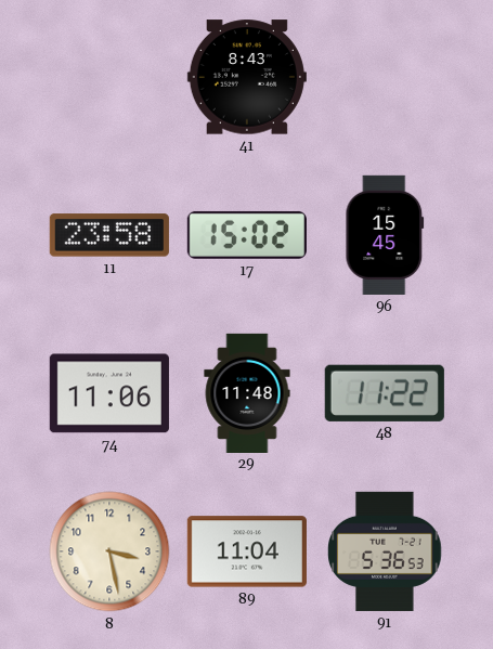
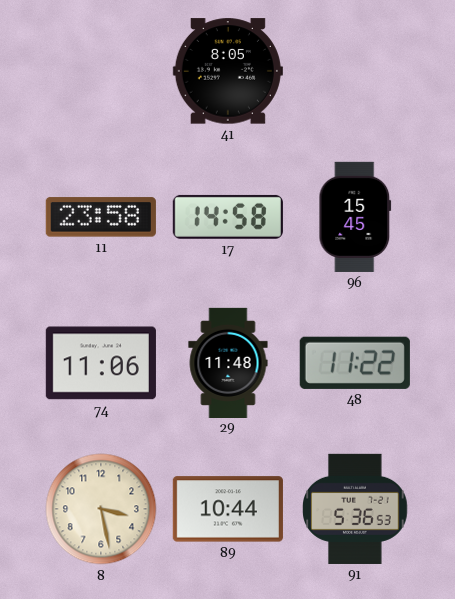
41: 8:43 -> 8:05
17: 15:02 -> 14:58
89: 11:04 -> 10:44
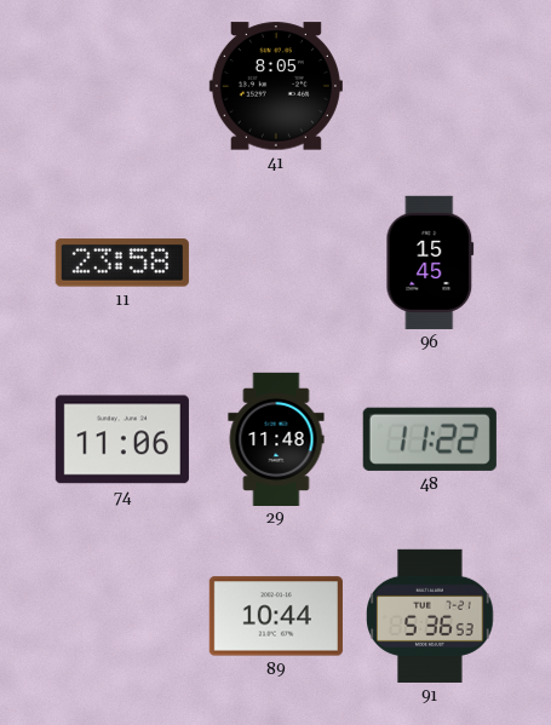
17: 14:58 -> none
8: 3:28 -> none
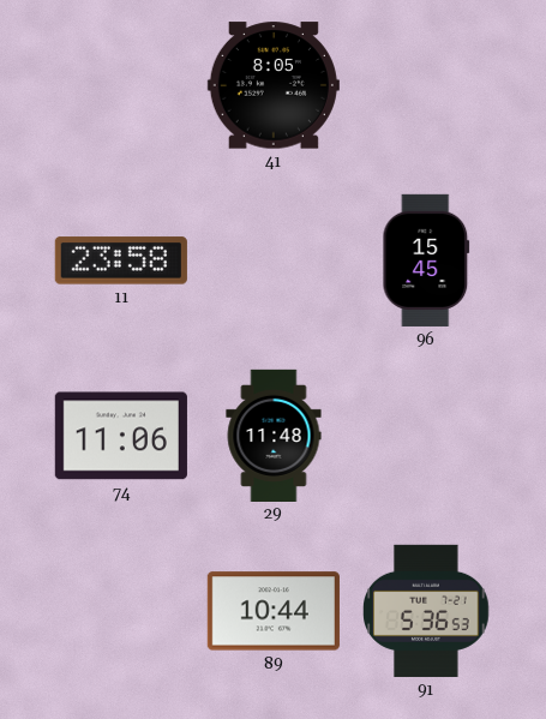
48: 11:22 -> none
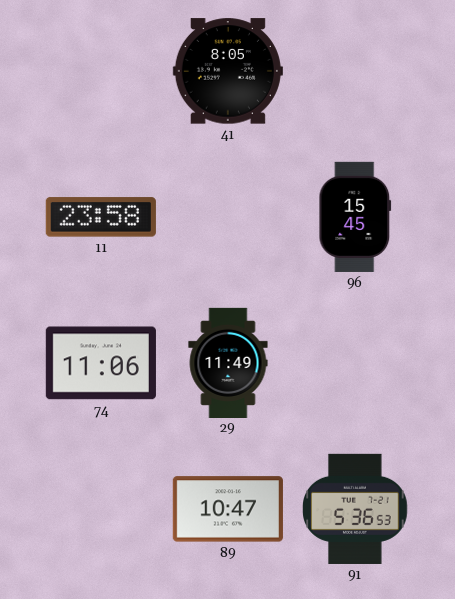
29: 11:48 -> 11:49
89: 10:44 -> 10:47
